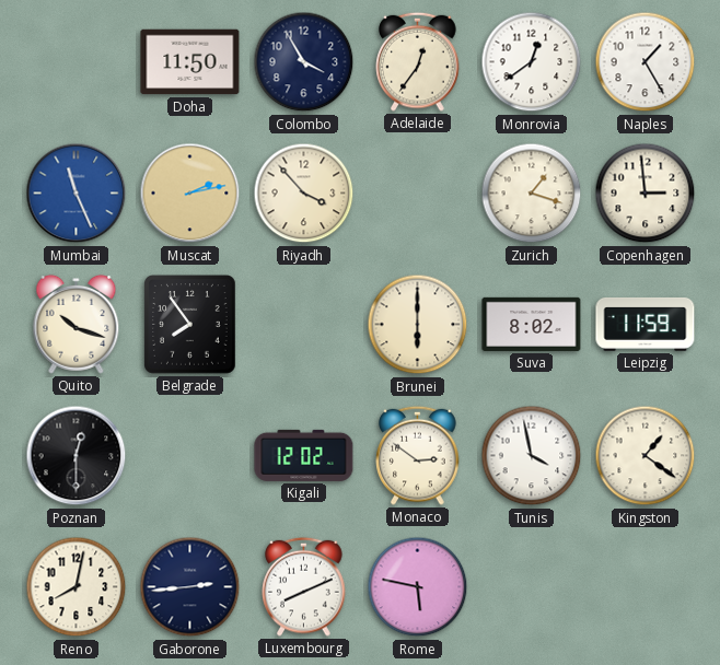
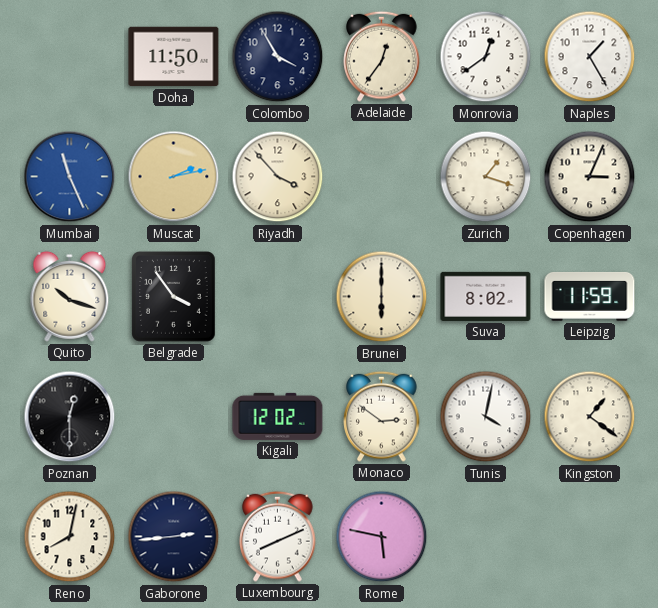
Copenhagen: 2:59 -> 3:04
Belgrade: 7:54 -> 3:54
Tunis: 3:58 -> 4:02
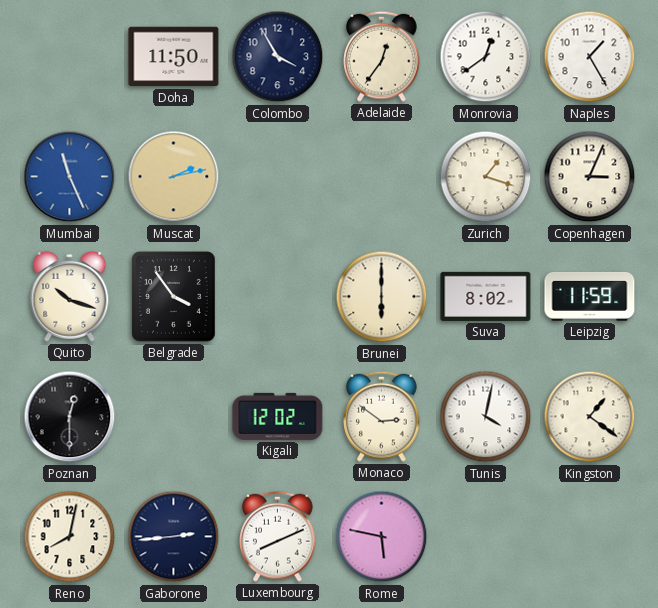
Riyadh: 3:53 -> none
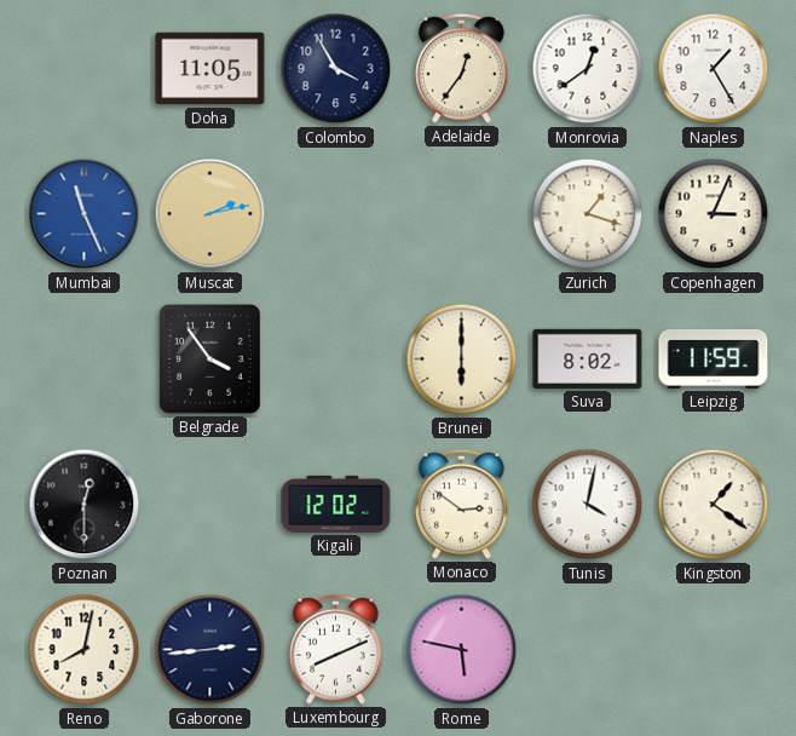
Doha: 11:50 -> 11:05
Quito: 10:18 -> none
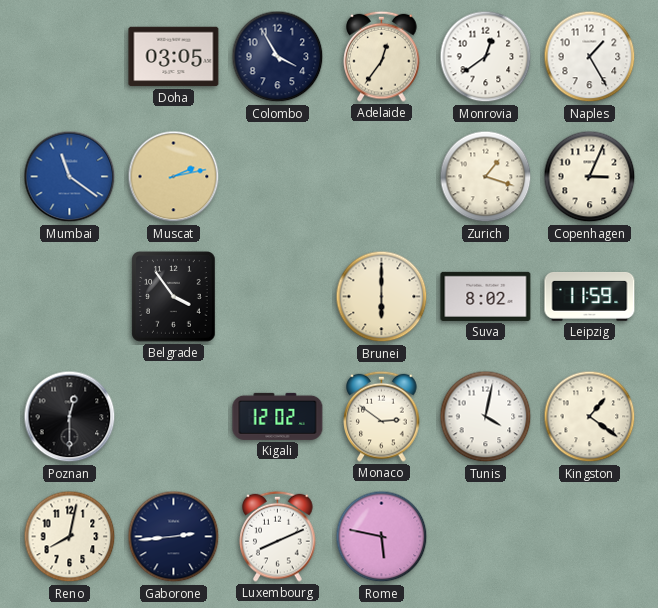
Doha: 11:05 -> 03:05
Mumbai: 11:26 -> 11:21
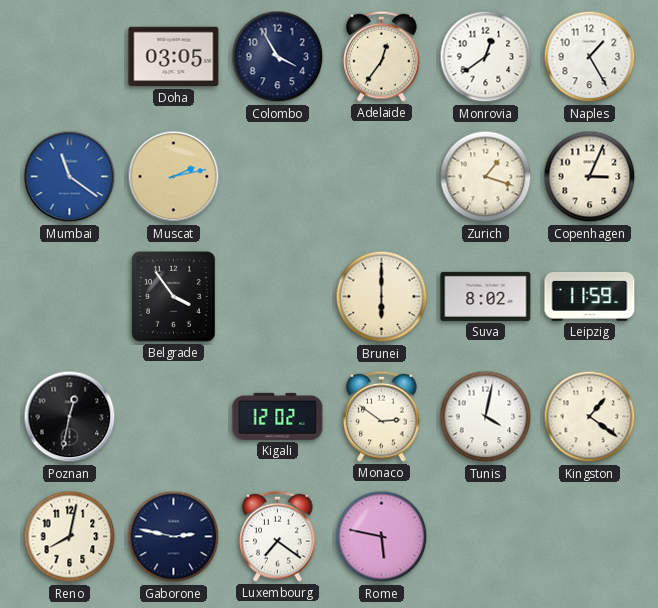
Poznan: 12:30 -> 12:32
Gaborone: 2:44 -> 2:47
Luxembourg: 8:11 -> 7:21
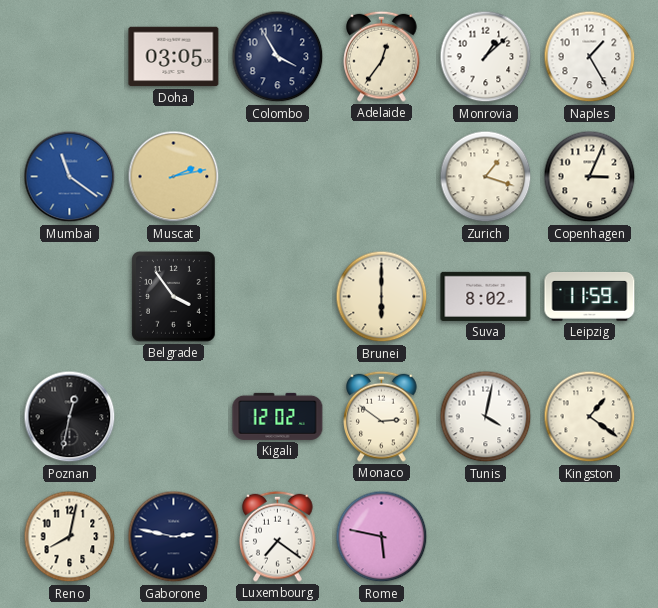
Monrovia: 12:39 -> 1:08
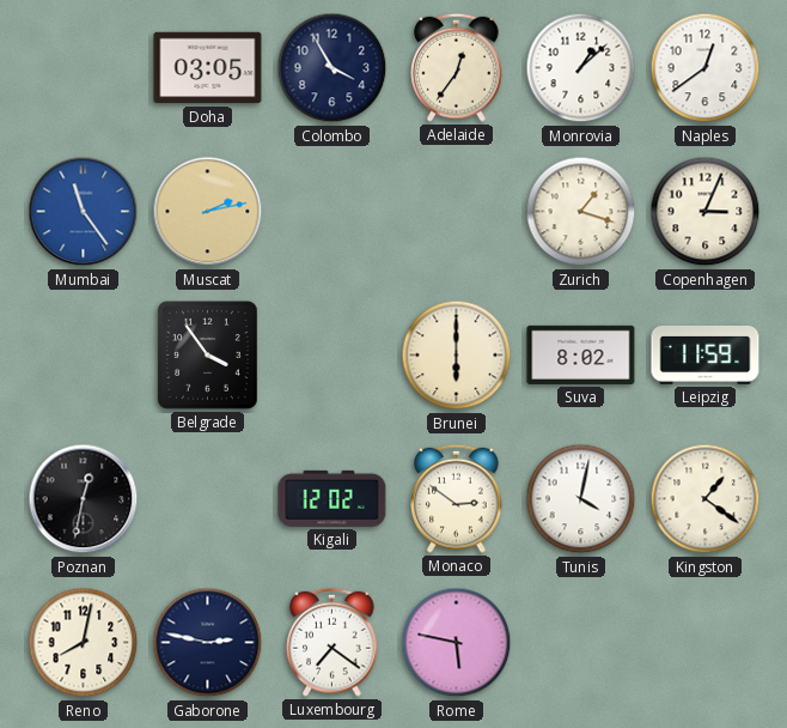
Naples: 1:25 -> 12:39
Mumbai: 11:21 -> 11:24
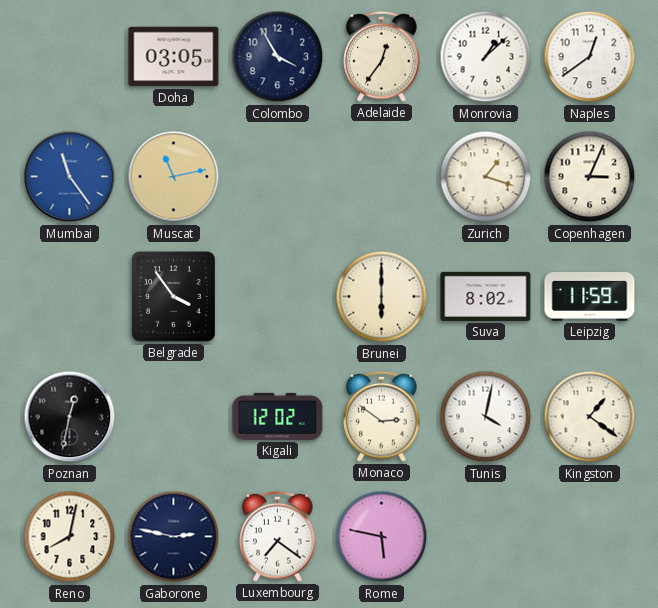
Muscat: 2:13 -> 11:13
